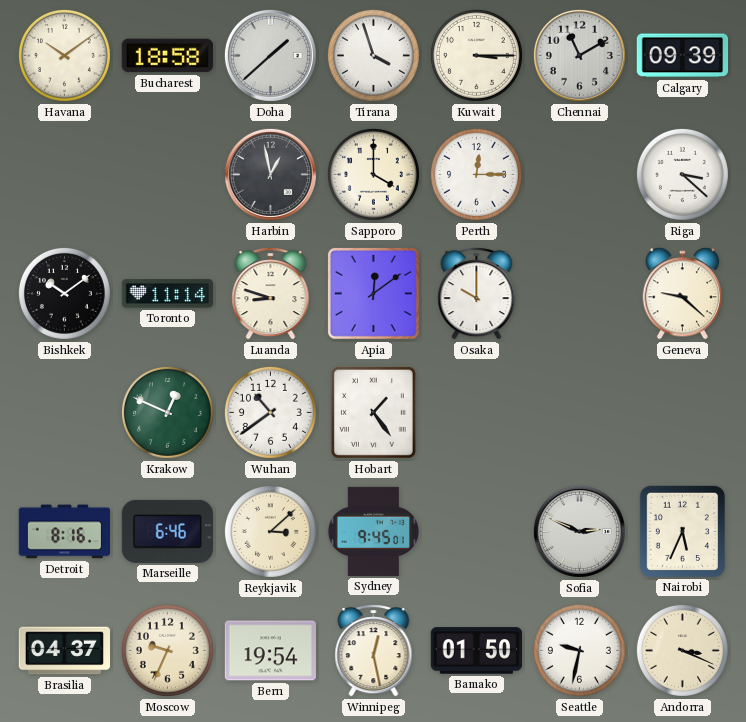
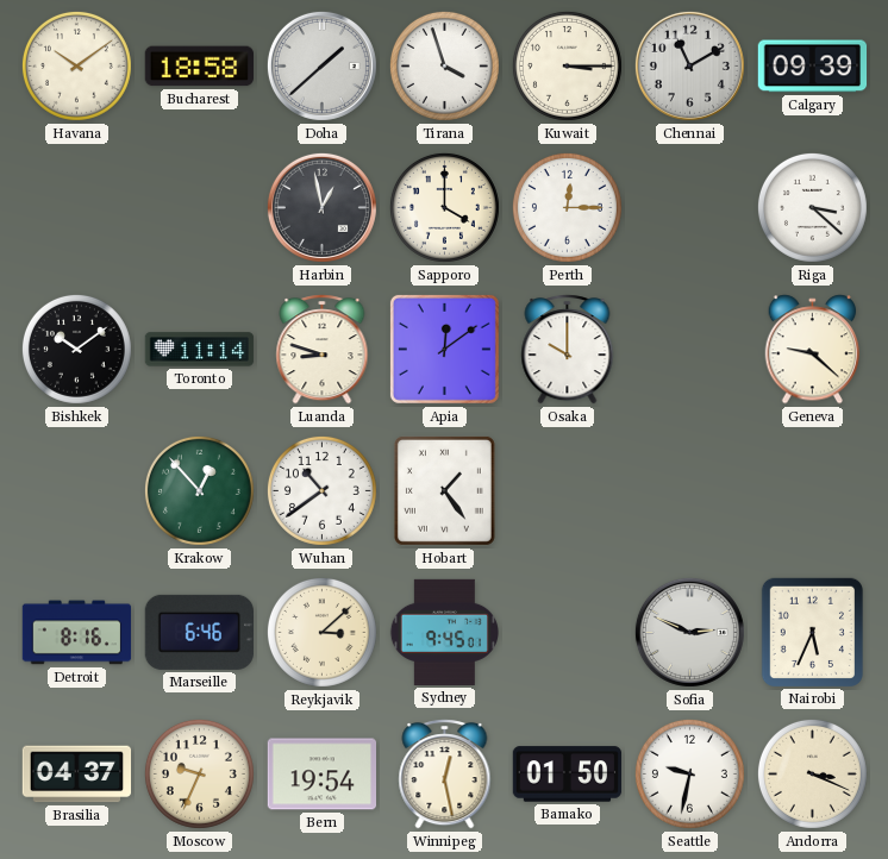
Krakow: 12:49 -> 12:53
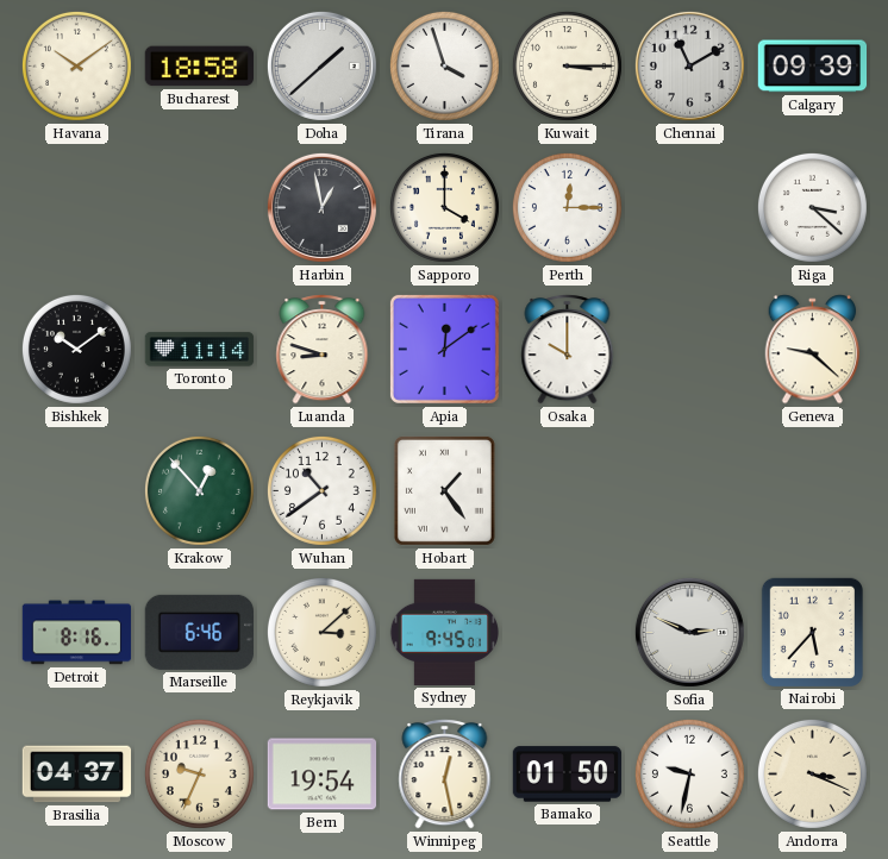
Nairobi: 5:34 -> 5:37
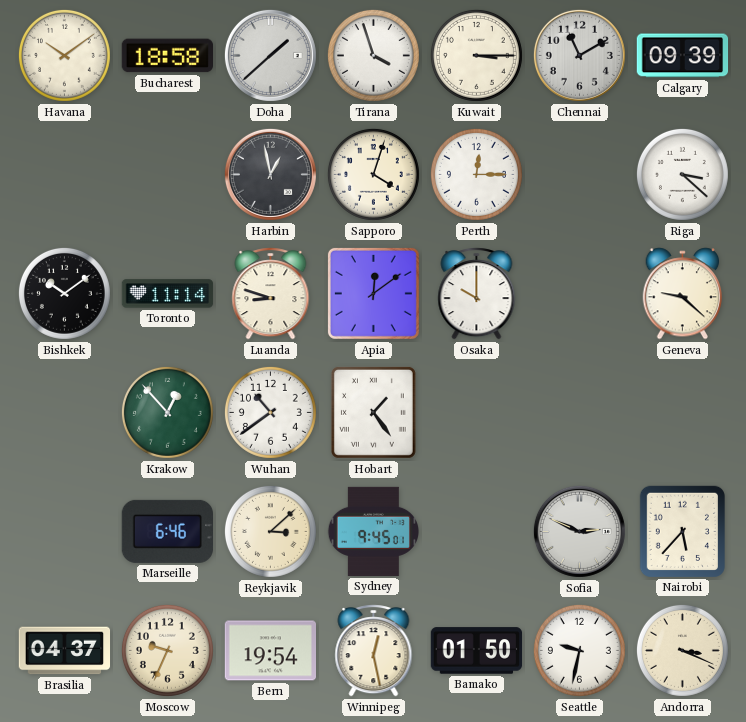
Sapporo: 4:00 -> 4:03
Detroit: 8:16 -> none
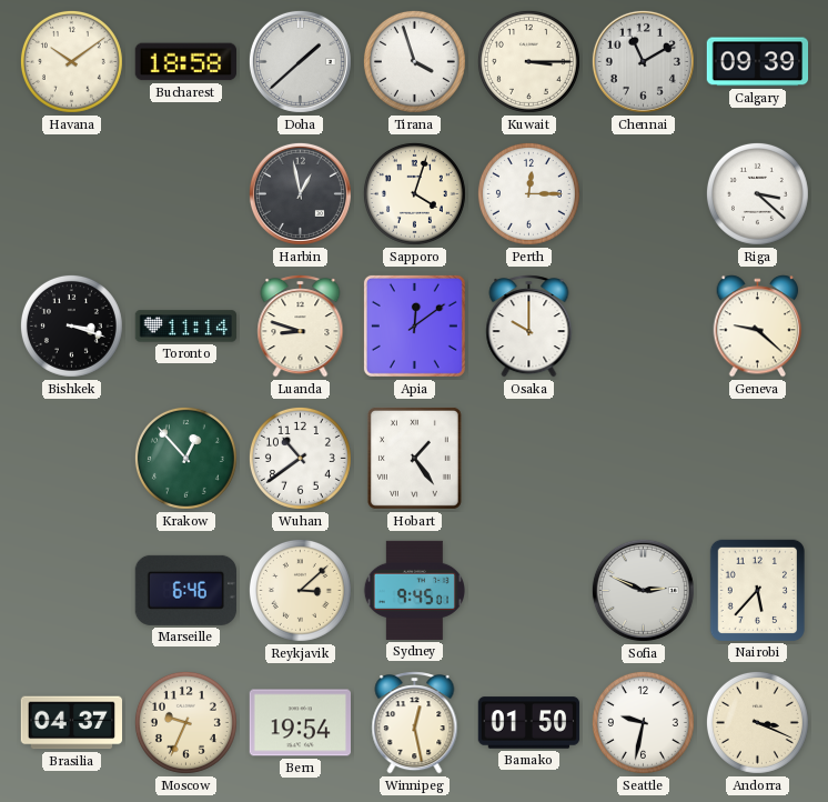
Bishkek: 10:09 -> 3:18
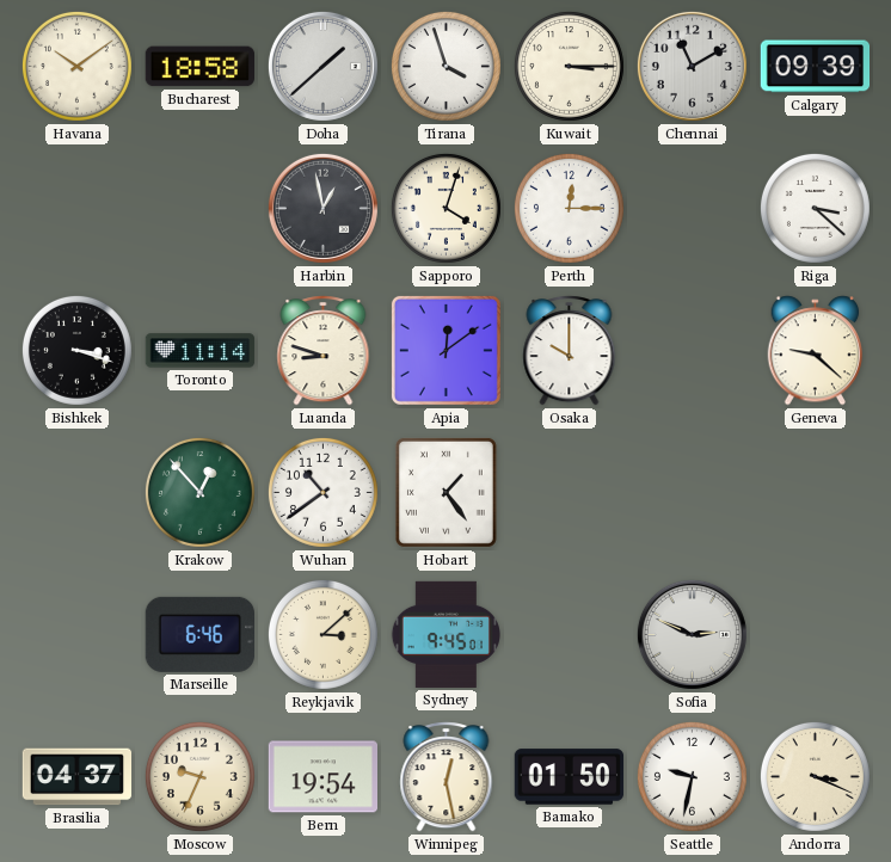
Nairobi: 5:37 -> none
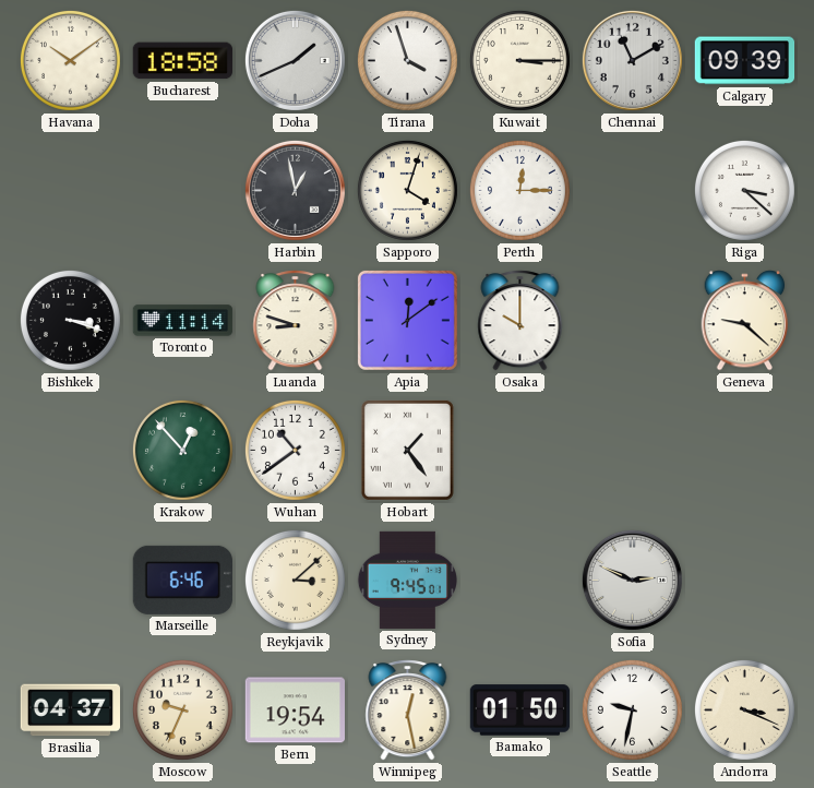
Doha: 1:38 -> 1:41
